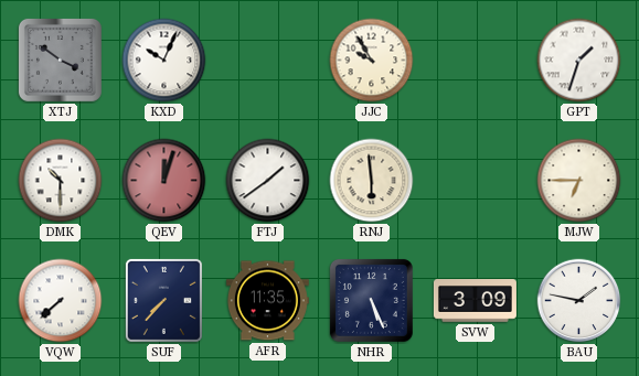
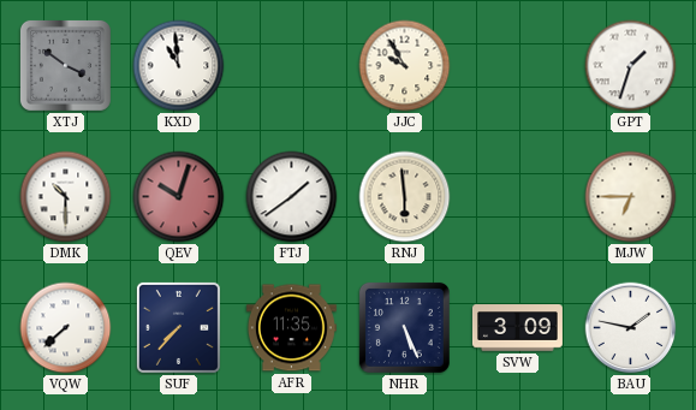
KXD: 10:04 -> 10:59
QEV: 12:03 -> 10:03
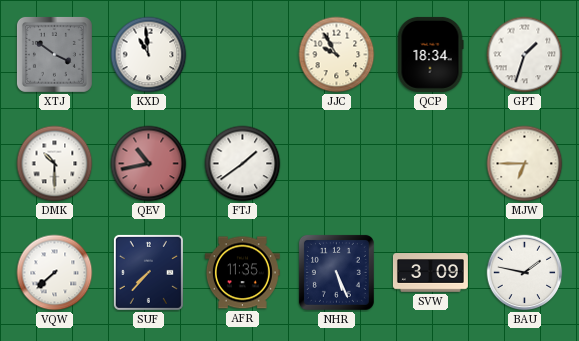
QCP: none -> 18:34
QEV: 10:03 -> 10:43
RNJ: 5:59 -> none
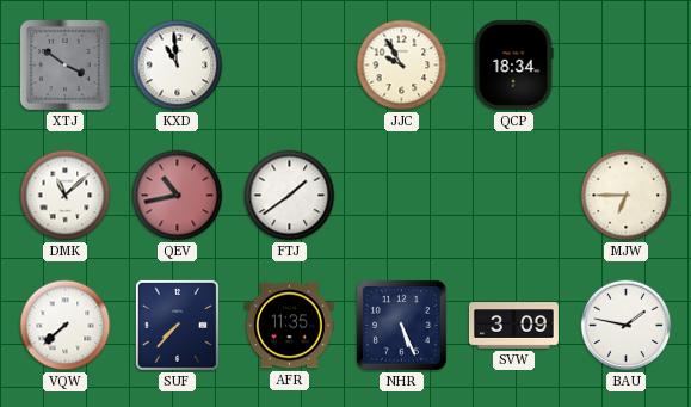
GPT: 1:33 -> none
DMK: 10:30 -> 11:08
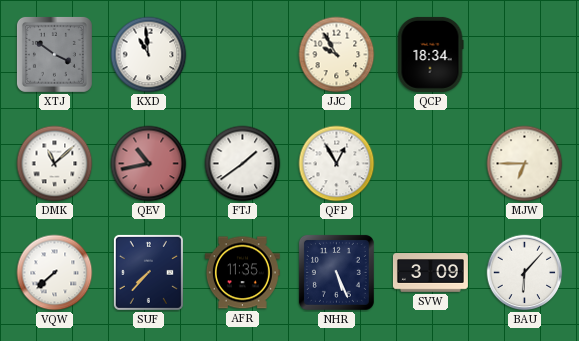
QFP: none -> 12:55
BAU: 1:47 -> 6:07
